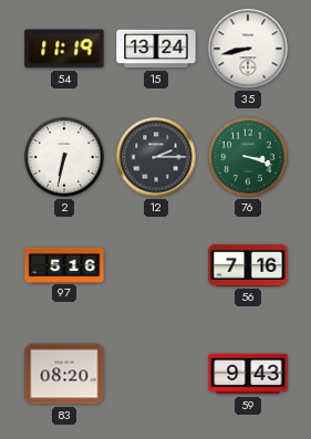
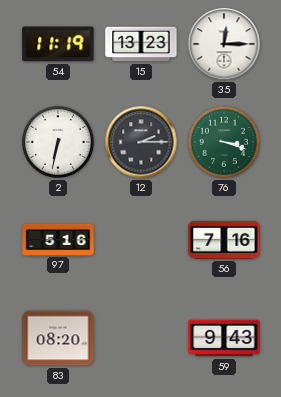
15: 13:24 -> 13:23
35: 8:43 -> 12:15
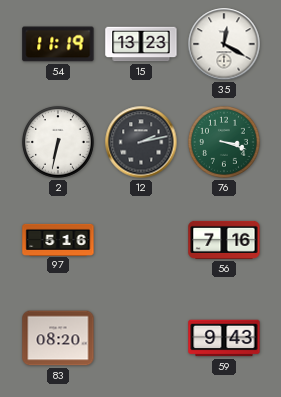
35: 12:15 -> 12:20
12: 2:15 -> 2:13
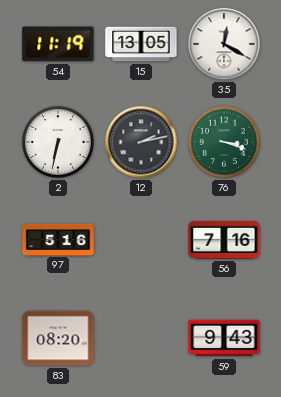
15: 13:23 -> 13:05
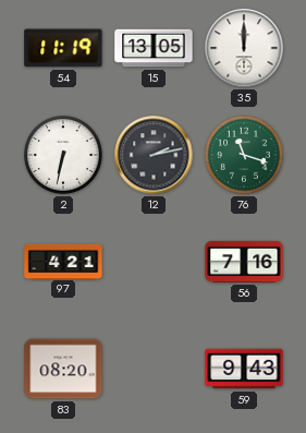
35: 12:20 -> 12:00
76: 3:18 -> 11:18
97: 5:16 -> 4:21
